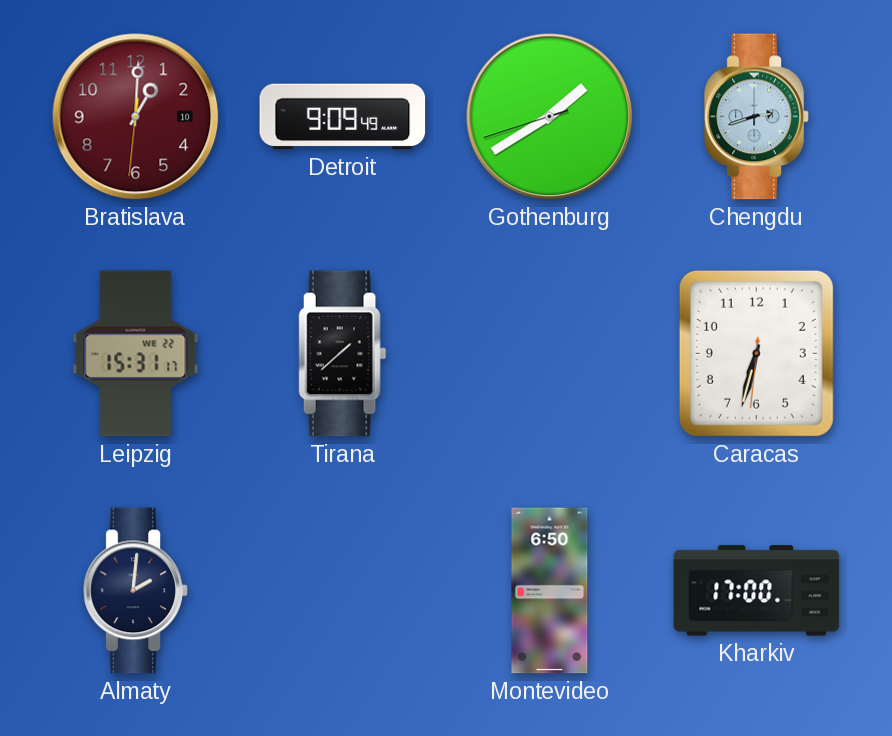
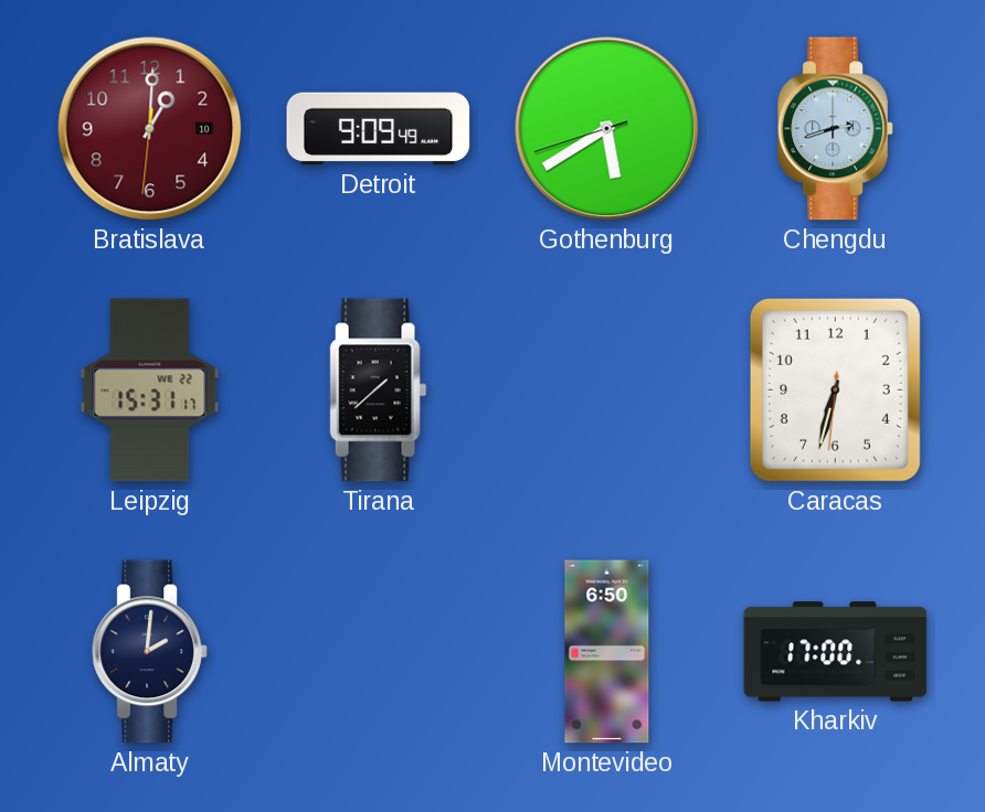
Gothenburg: 1:39 -> 5:39
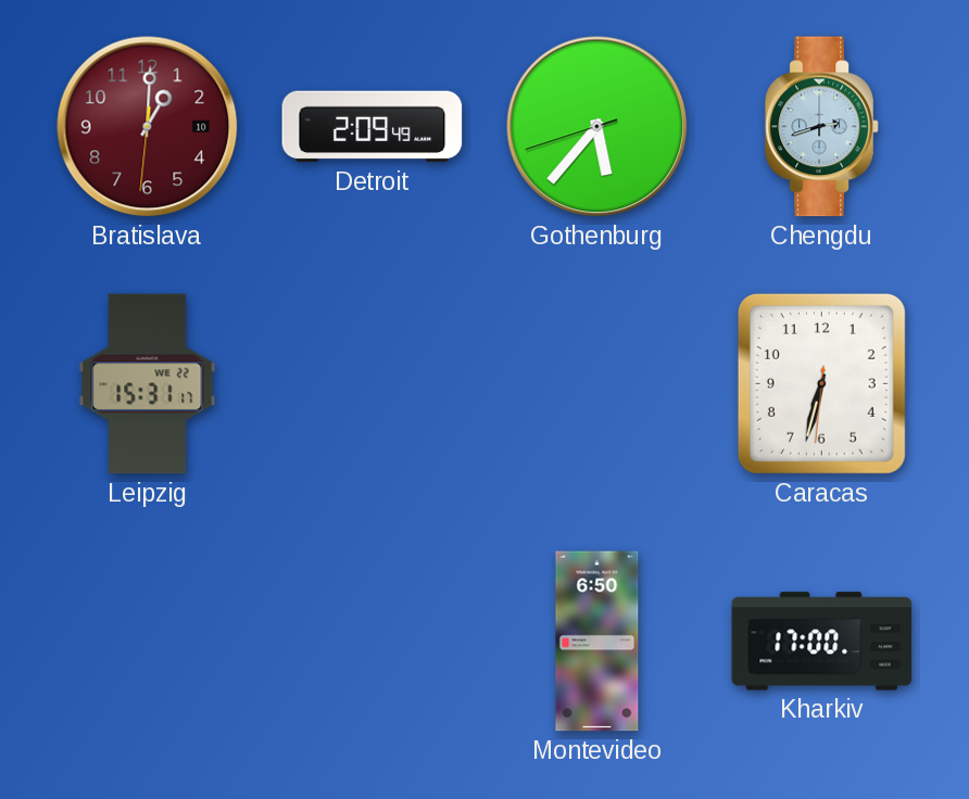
Detroit: 9:09 -> 2:09
Gothenburg: 5:39 -> 5:36
Tirana: 1:38 -> none
Almaty: 2:01 -> none
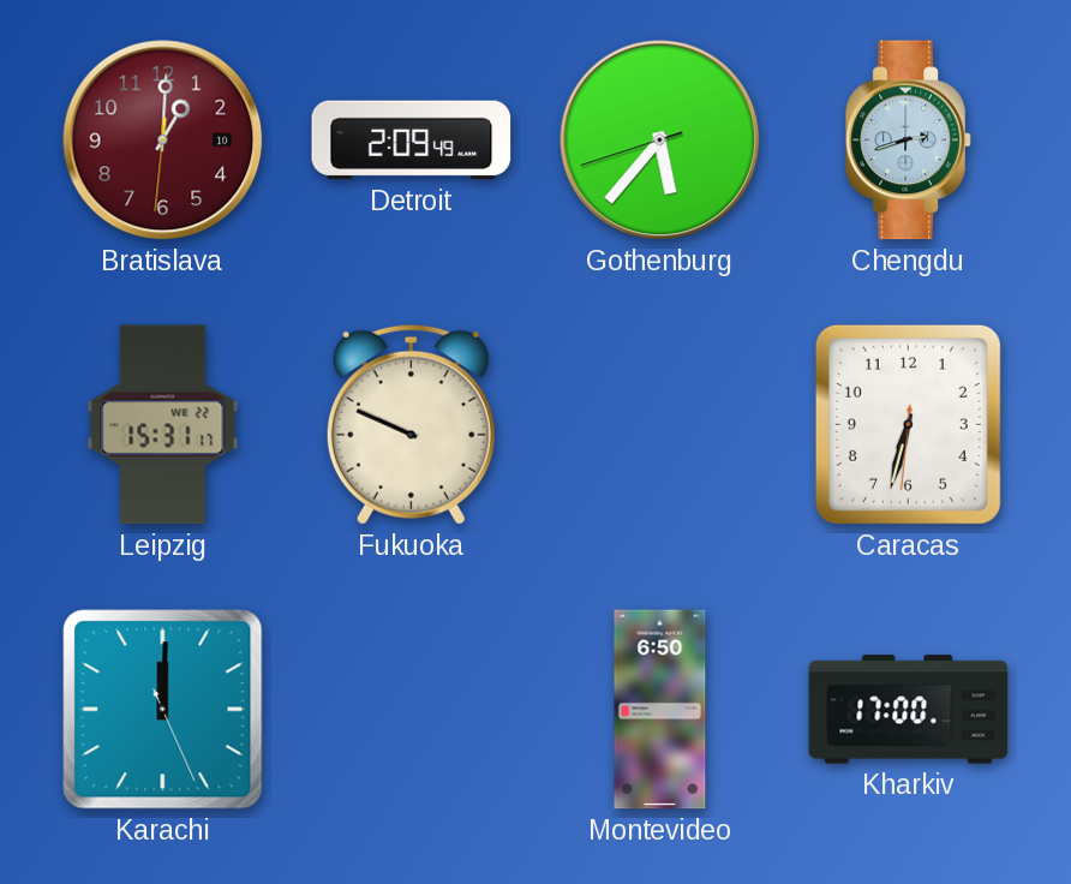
Fukuoka: none -> 9:49
Karachi: none -> 12:00
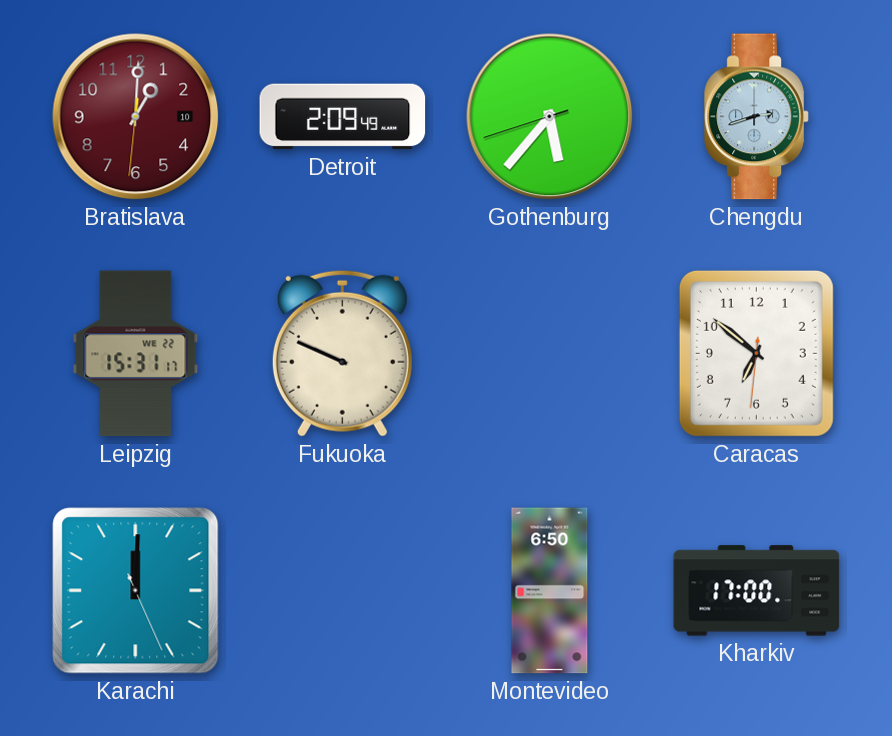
Caracas: 6:32 -> 6:51
